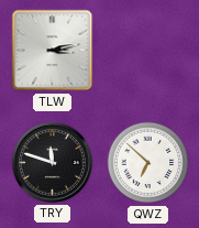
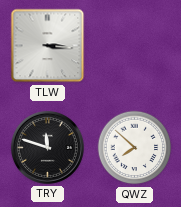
TLW: 3:13 -> 3:16
QWZ: 6:52 -> 7:52
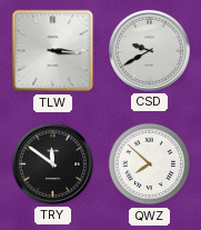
CSD: none -> 9:40
TRY: 11:48 -> 11:51
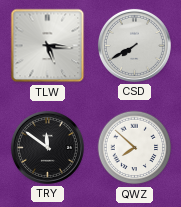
TLW: 3:16 -> 5:16
CSD: 9:40 -> 7:40
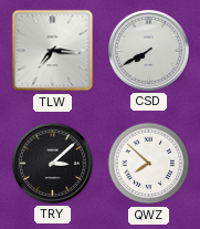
TLW: 5:16 -> 7:16
TRY: 11:51 -> 3:08
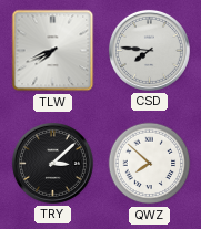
TLW: 7:16 -> 7:41
CSD: 7:40 -> 7:46
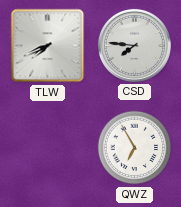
TRY: 3:08 -> none
QWZ: 7:52 -> 6:55
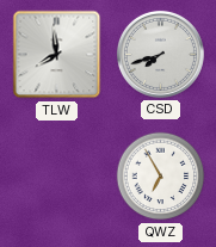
TLW: 7:41 -> 7:59
CSD: 7:46 -> 7:42
